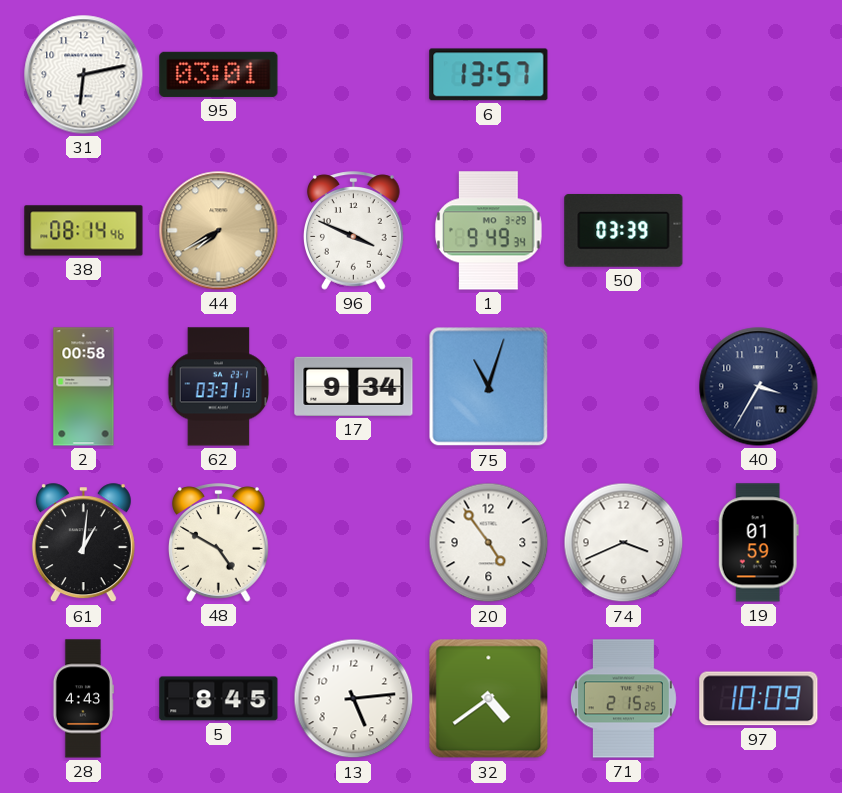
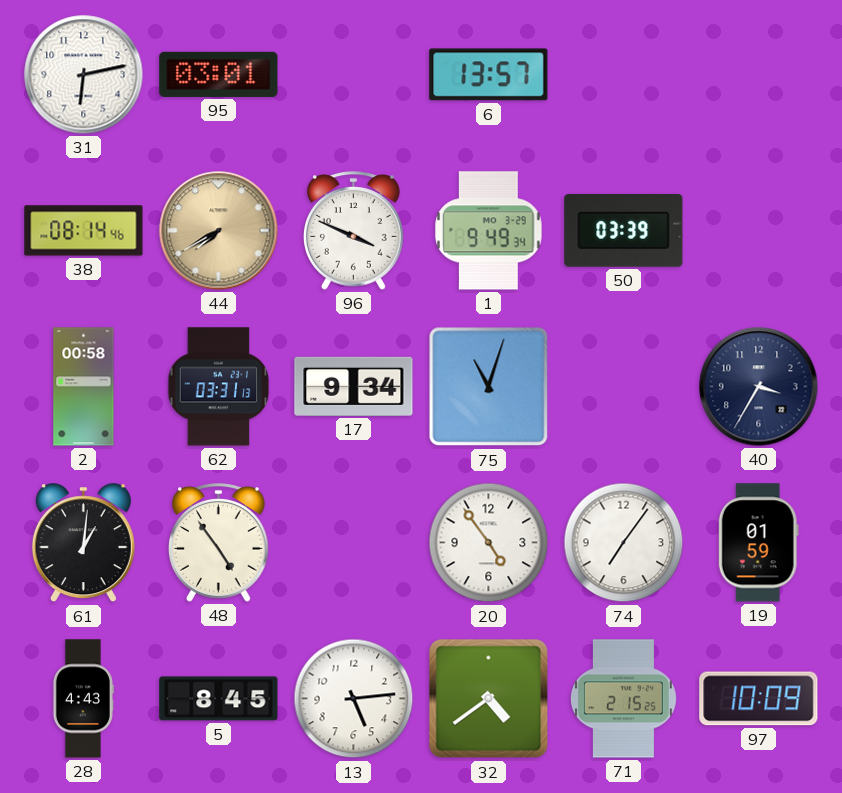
48: 4:50 -> 4:54
74: 3:41 -> 7:06
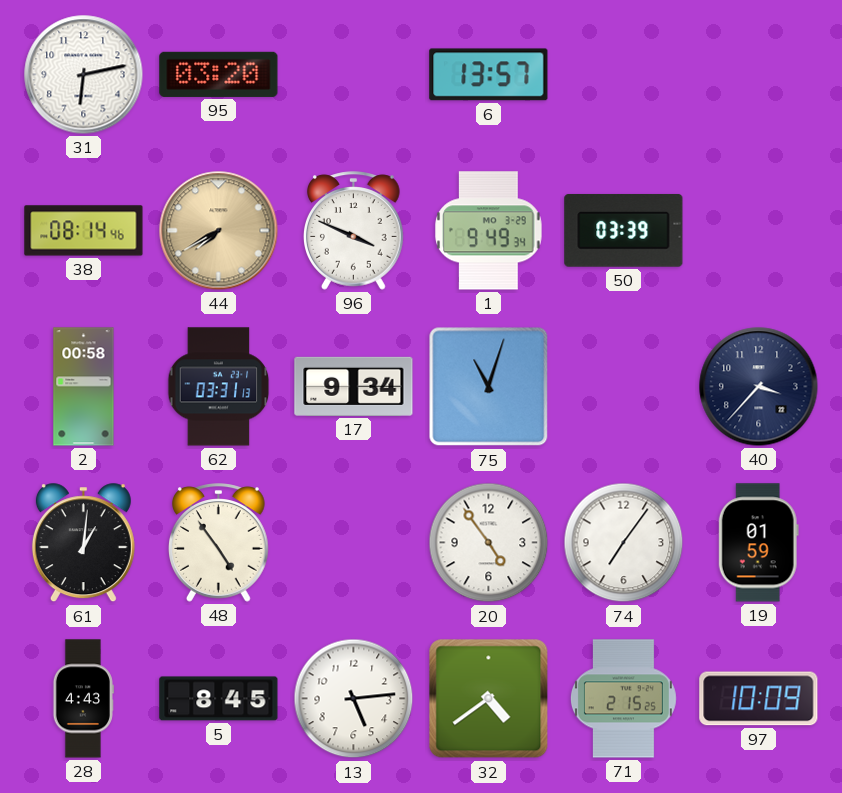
95: 03:01 -> 03:20
40: 3:35 -> 3:37
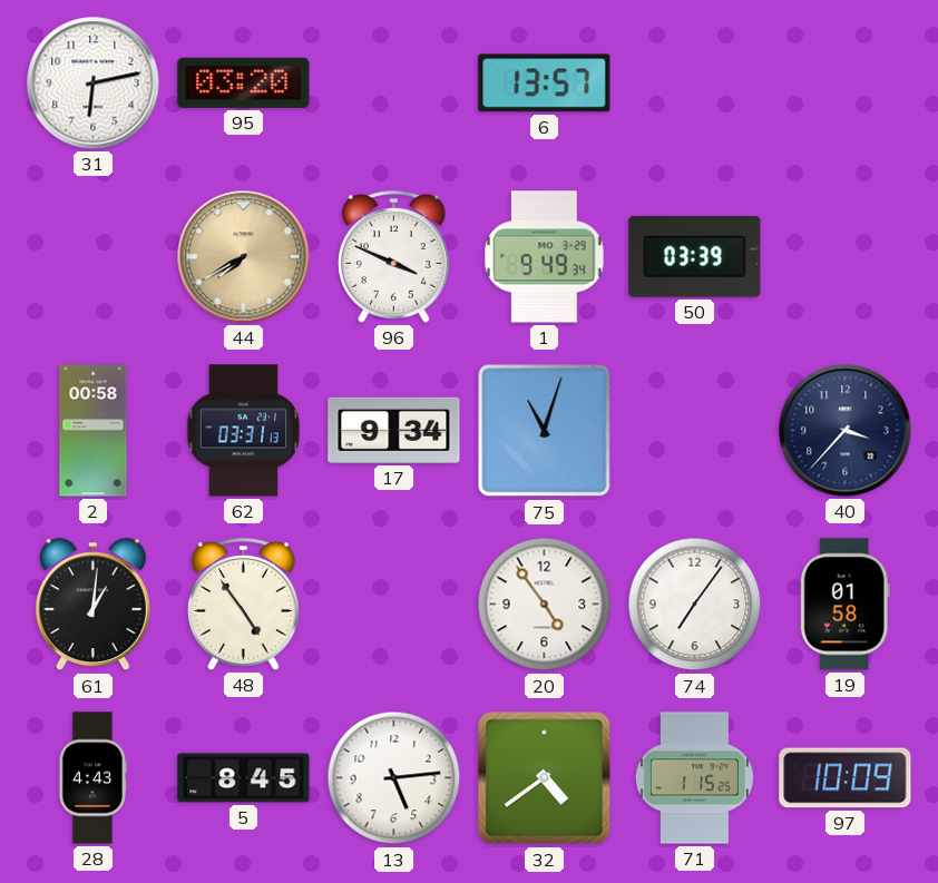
38: 08:14 -> none
19: 01:59 -> 01:58
71: 2:15 -> 1:15
